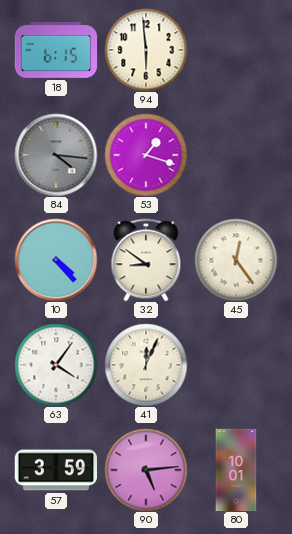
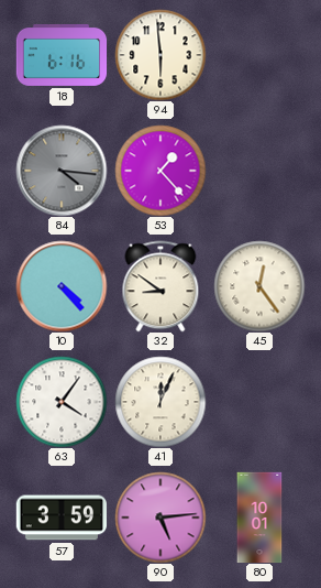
18: 6:15 -> 6:16
53: 1:18 -> 1:23
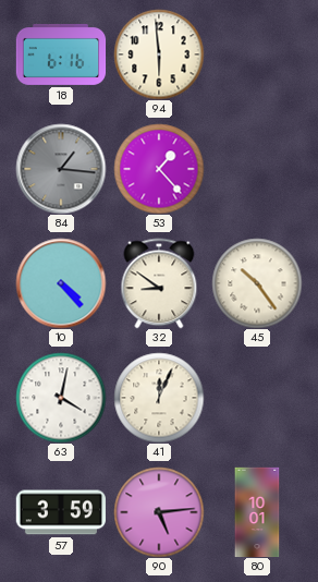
84: 4:16 -> 1:16
45: 12:24 -> 10:24
63: 4:06 -> 4:02
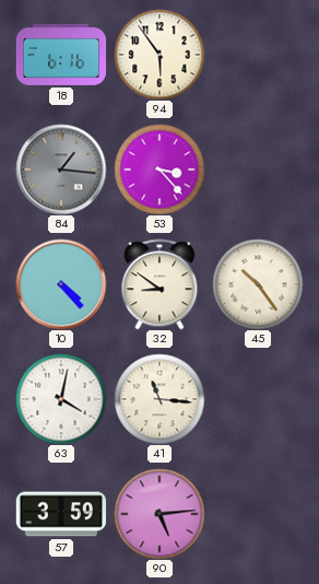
94: 5:59 -> 5:54
53: 1:23 -> 3:23
41: 12:04 -> 11:16
80: 10:01 -> none
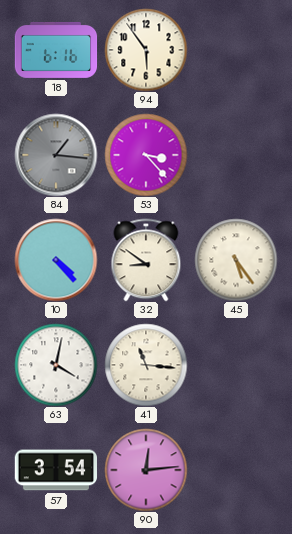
45: 10:24 -> 5:24
57: 3:59 -> 3:54
90: 5:14 -> 12:14
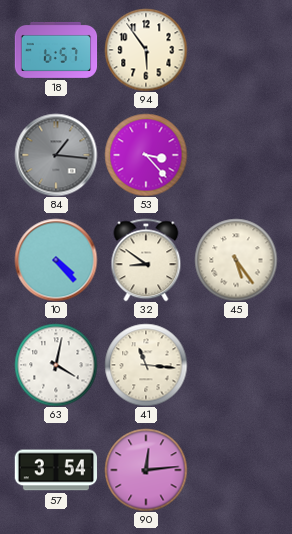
18: 6:16 -> 6:57
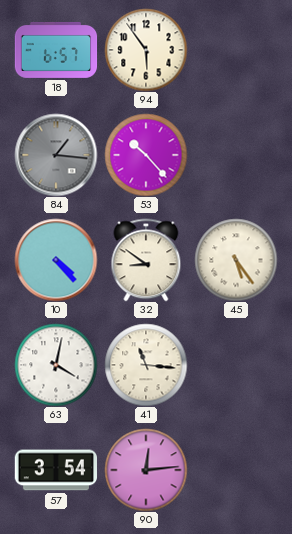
53: 3:23 -> 10:23
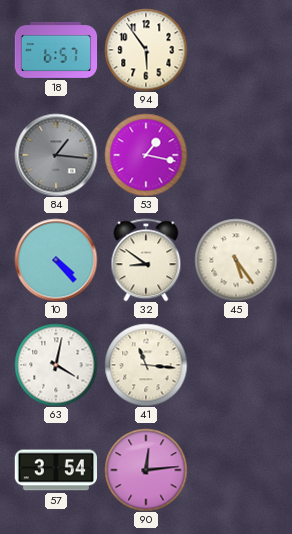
53: 10:23 -> 1:17
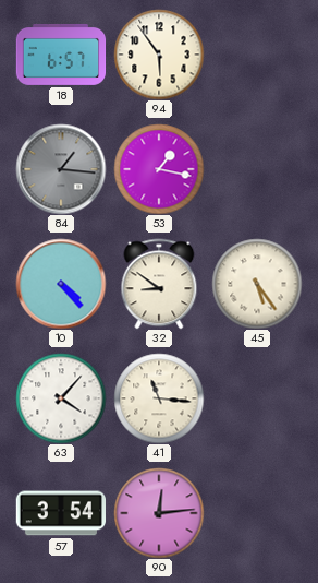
63: 4:02 -> 4:07
